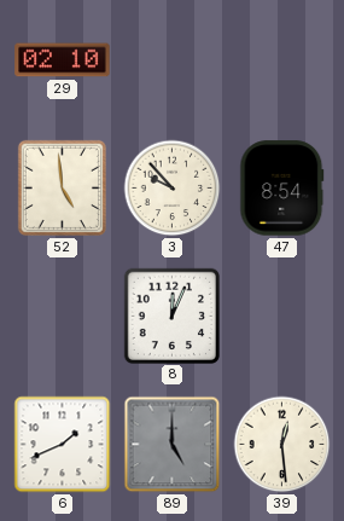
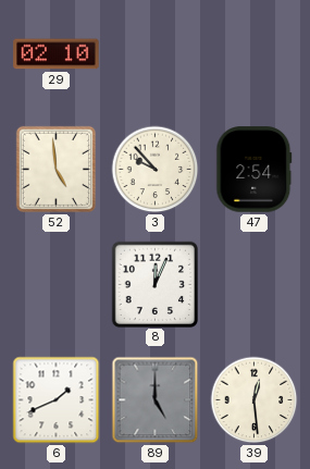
47: 8:54 -> 2:54
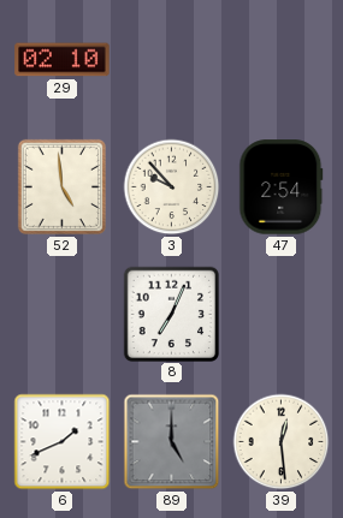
8: 12:04 -> 7:04
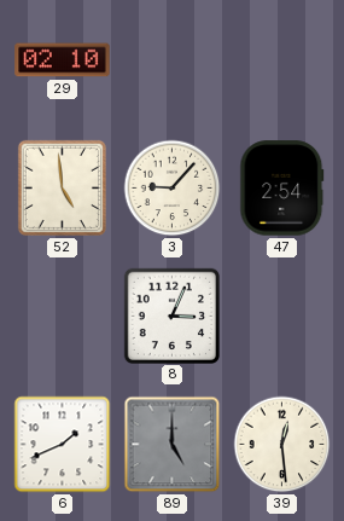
3: 9:53 -> 9:07
8: 7:04 -> 3:04
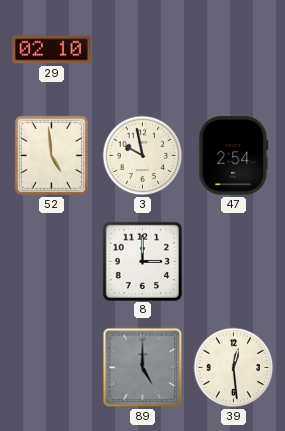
3: 9:07 -> 9:58
8: 3:04 -> 3:00
6: 1:41 -> none
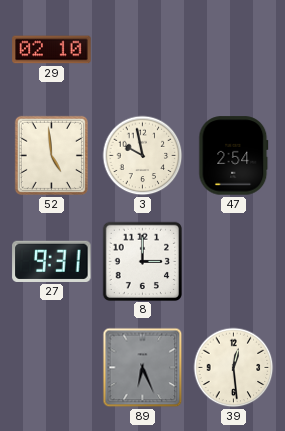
27: none -> 9:31
89: 5:00 -> 6:26
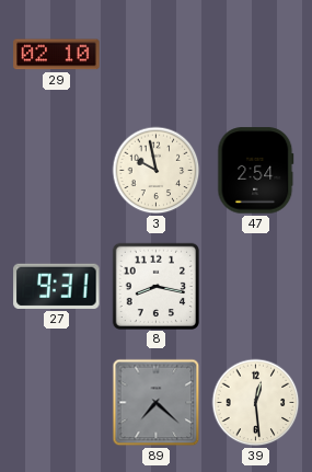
52: 4:59 -> none
8: 3:00 -> 8:17
89: 6:26 -> 7:22
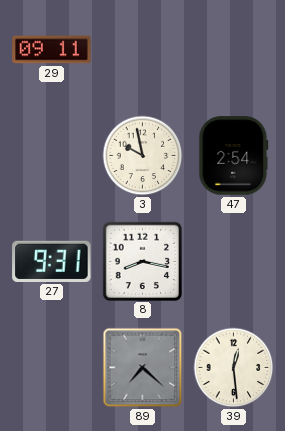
29: 02:10 -> 09:11
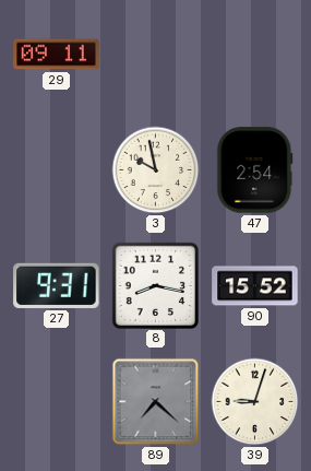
90: none -> 15:52
39: 12:29 -> 9:03
